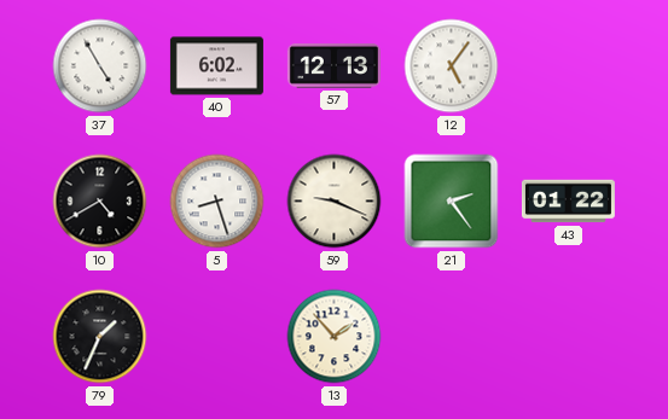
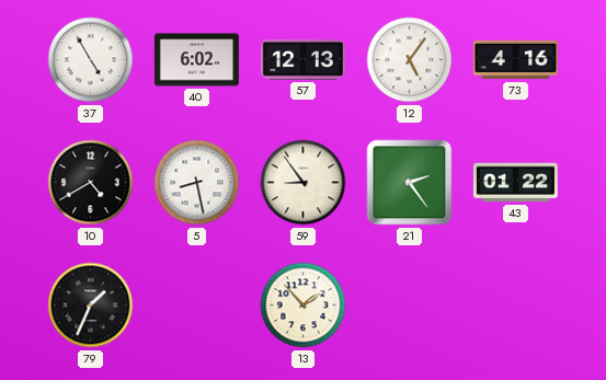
73: none -> 4:16
5: 8:27 -> 8:28
59: 9:19 -> 8:54
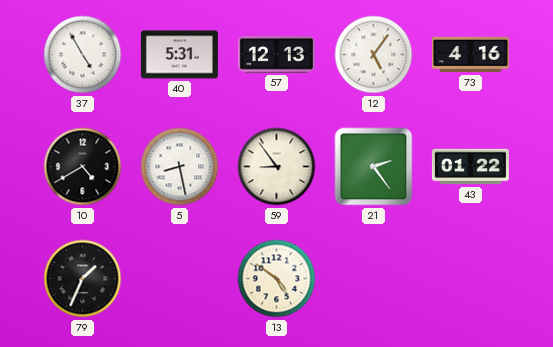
40: 6:02 -> 5:31
13: 1:53 -> 4:51
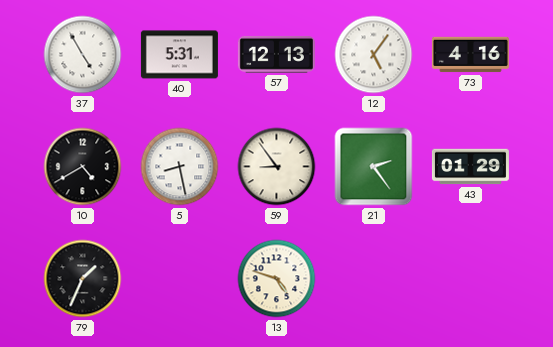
43: 01:22 -> 01:29
13: 4:51 -> 4:48
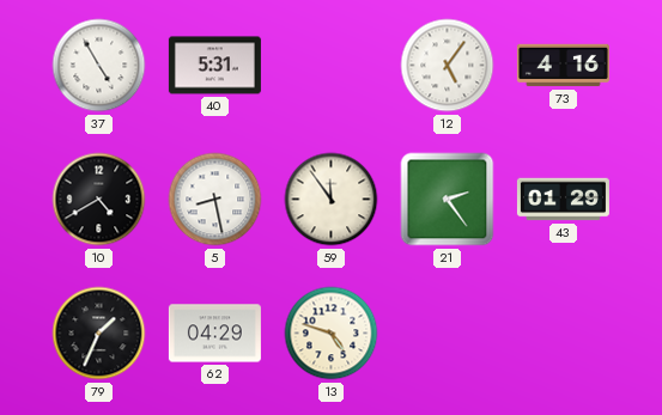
57: 12:13 -> none
59: 8:54 -> 11:54
62: none -> 04:29
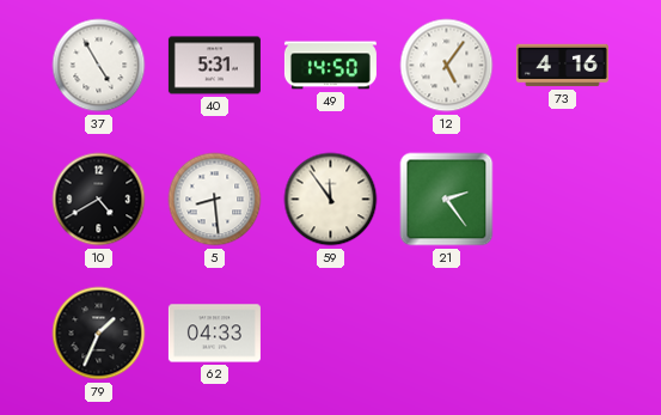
49: none -> 14:50
5: 8:28 -> 8:29
43: 01:29 -> none
62: 04:29 -> 04:33
13: 4:48 -> none
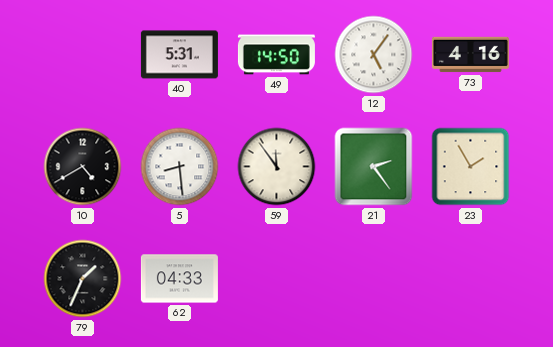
37: 4:55 -> none
23: none -> 1:55
